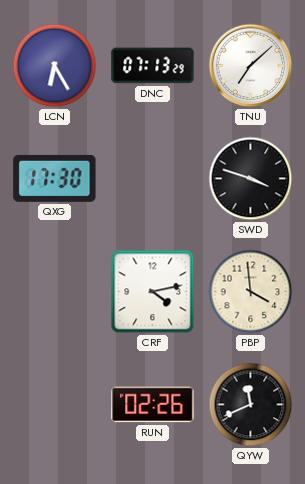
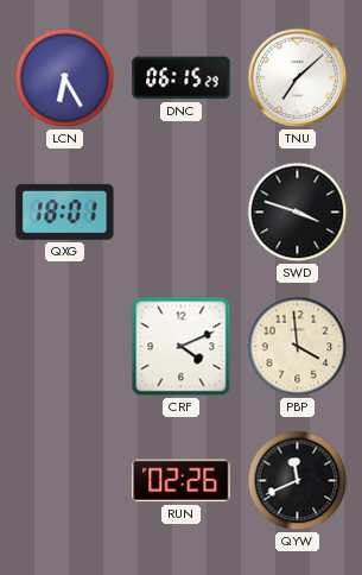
DNC: 07:13 -> 06:15
QXG: 17:30 -> 18:01
CRF: 4:13 -> 4:11
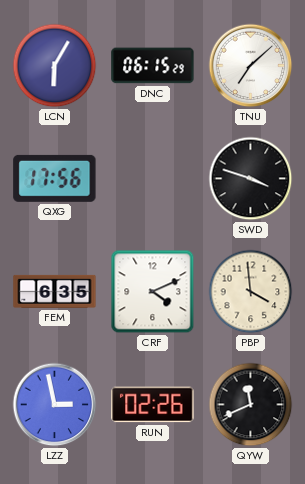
LCN: 6:25 -> 6:05
QXG: 18:01 -> 17:56
FEM: none -> 6:35
LZZ: none -> 2:58
